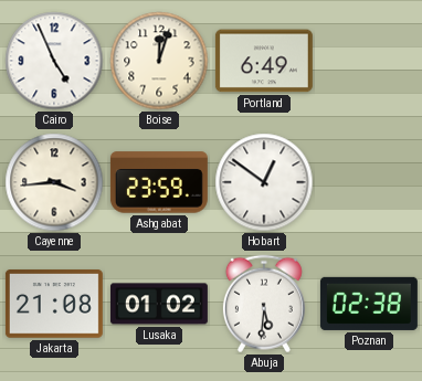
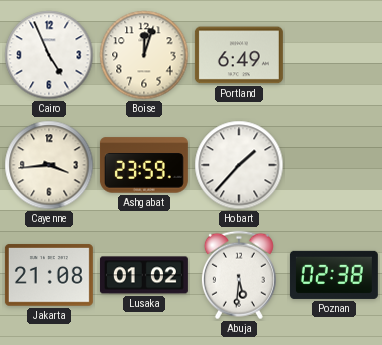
Hobart: 12:51 -> 1:37
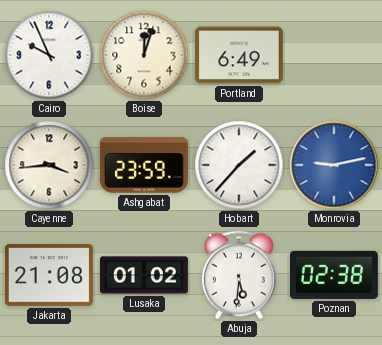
Cairo: 4:56 -> 9:56
Monrovia: none -> 9:13
